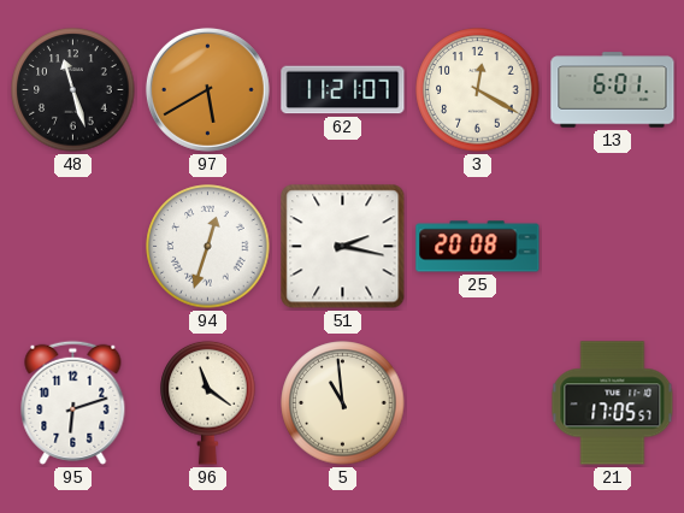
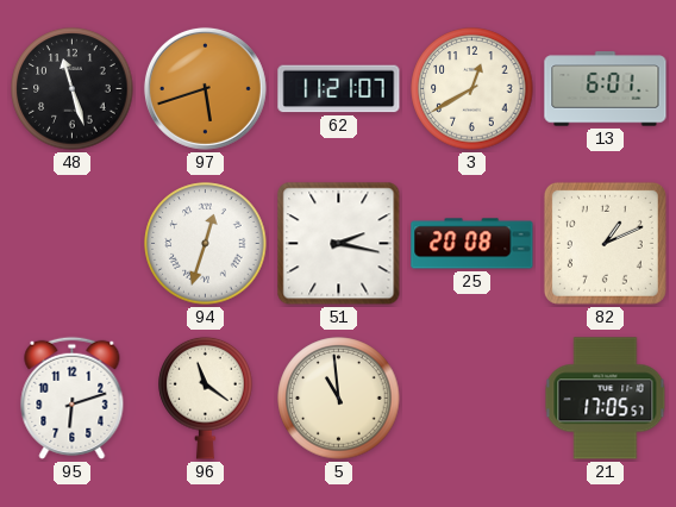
97: 5:40 -> 5:42
3: 12:20 -> 12:40
82: none -> 1:11
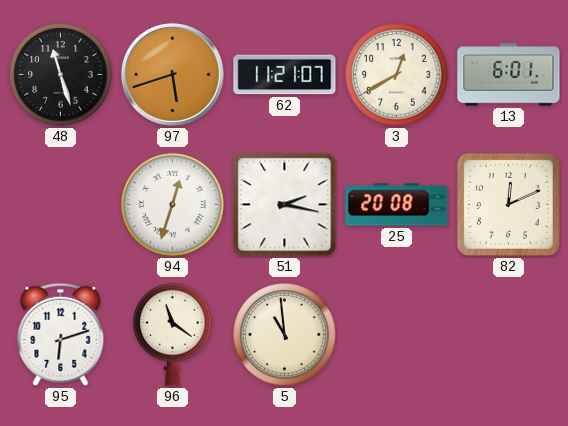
82: 1:11 -> 12:11
21: 17:05 -> none
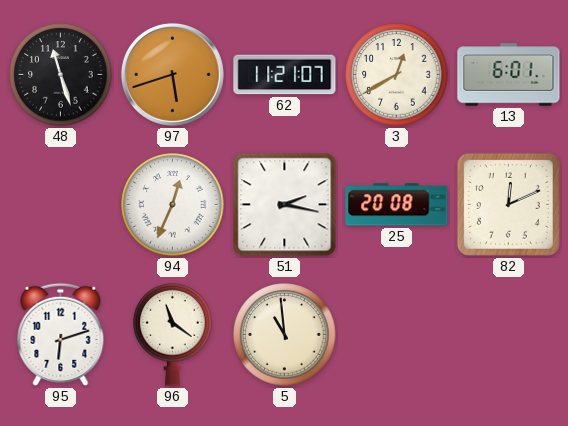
94: 12:33 -> 12:34
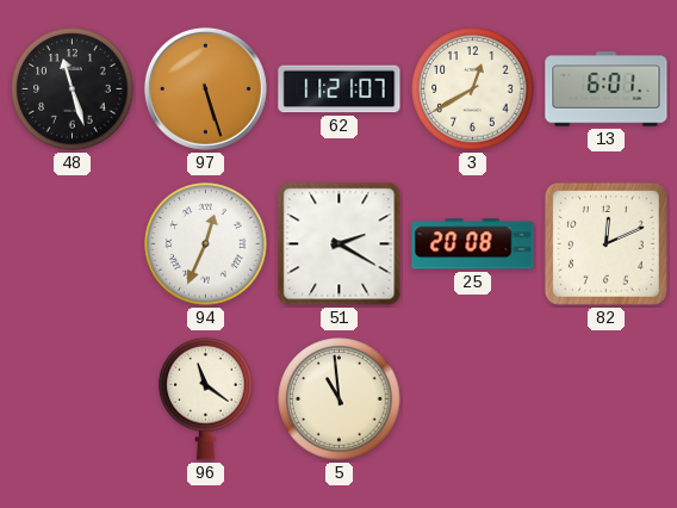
97: 5:42 -> 5:27
51: 2:17 -> 2:20
95: 6:12 -> none
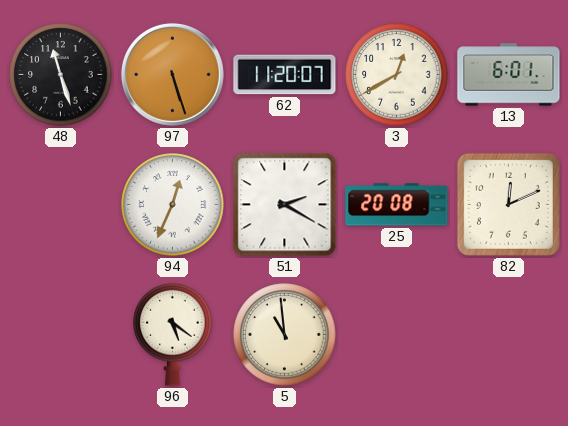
62: 11:21 -> 11:20
96: 11:21 -> 5:21
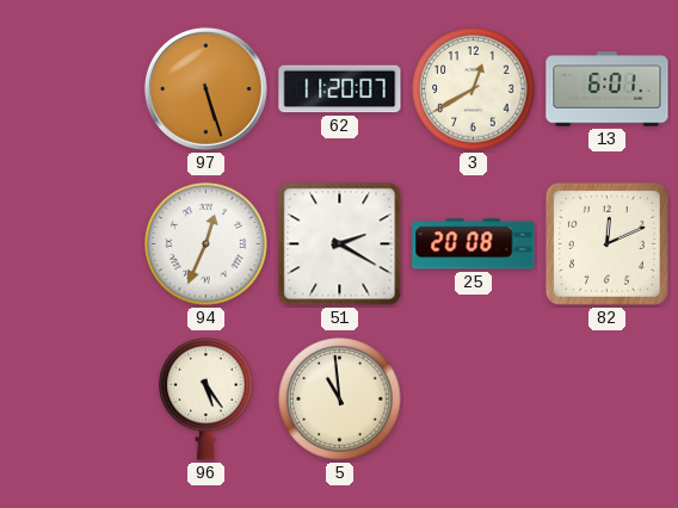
48: 11:27 -> none
96: 5:21 -> 5:24
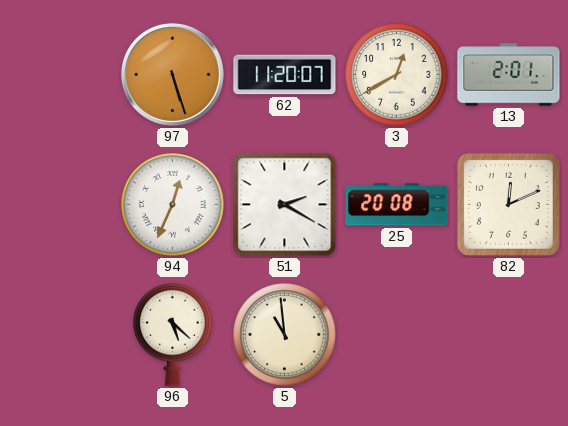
13: 6:01 -> 2:01
96: 5:24 -> 5:22
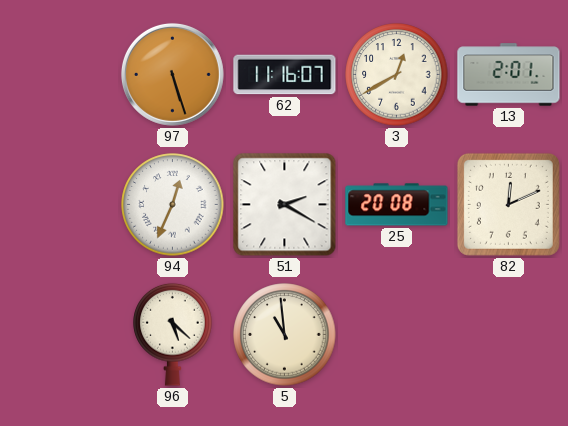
62: 11:20 -> 11:16
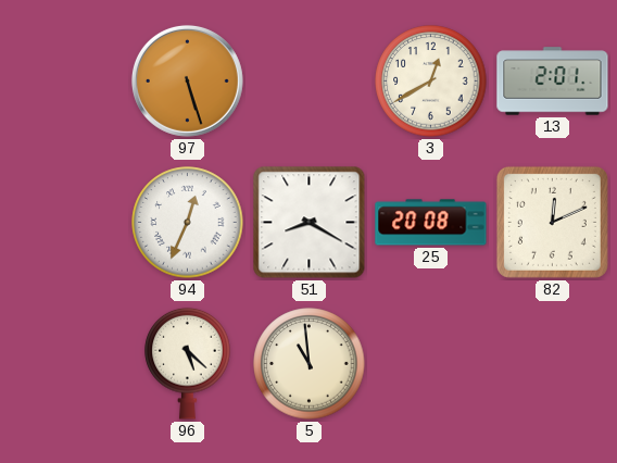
62: 11:16 -> none
51: 2:20 -> 8:20
